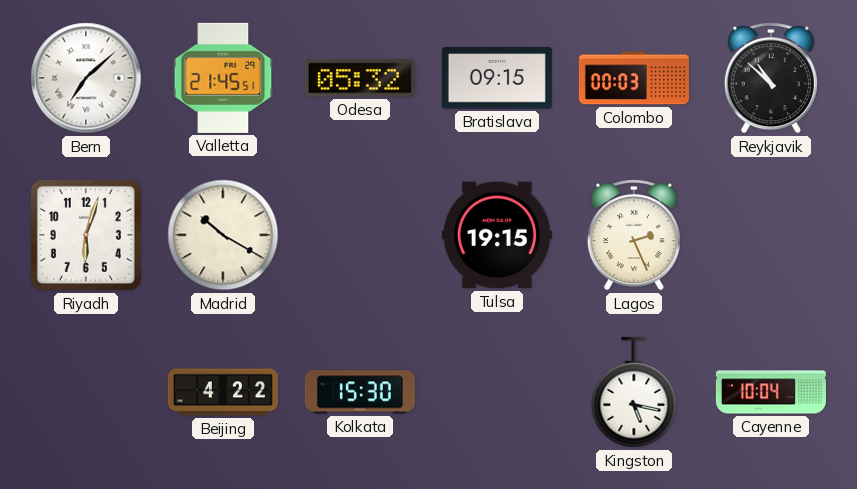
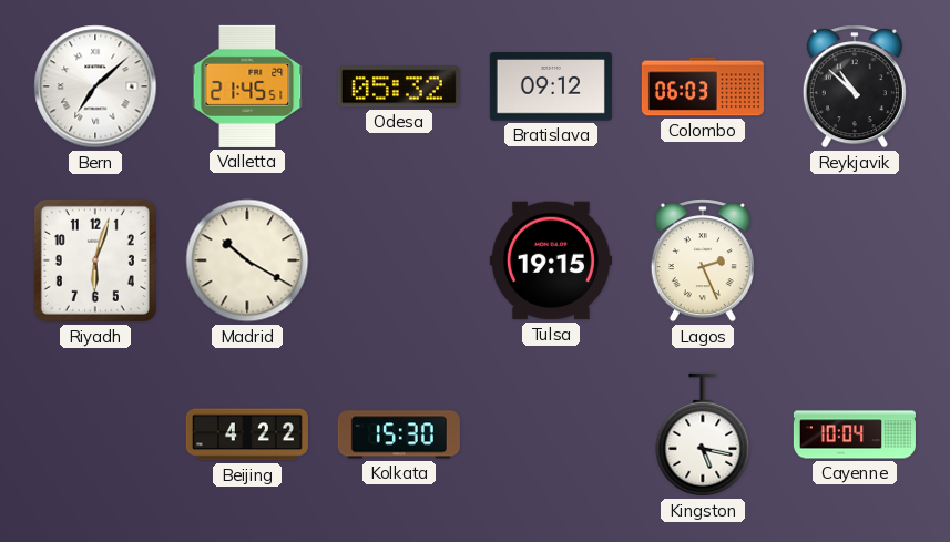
Bratislava: 09:15 -> 09:12
Colombo: 00:03 -> 06:03
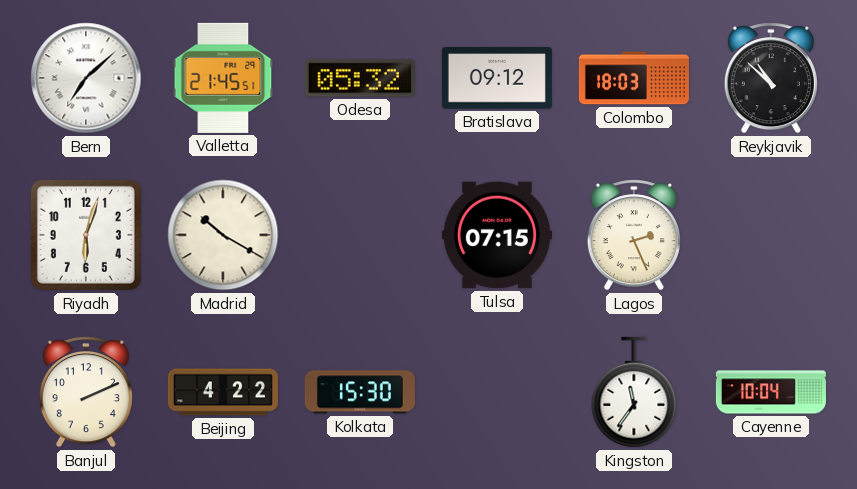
Colombo: 06:03 -> 18:03
Tulsa: 19:15 -> 07:15
Banjul: none -> 2:11
Kingston: 5:17 -> 11:36
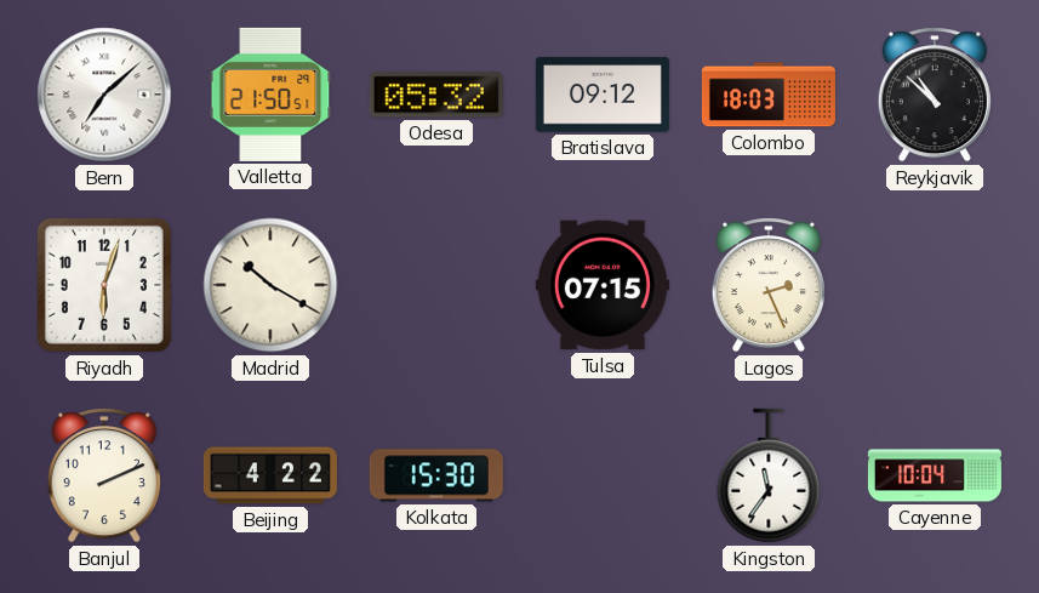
Valletta: 21:45 -> 21:50
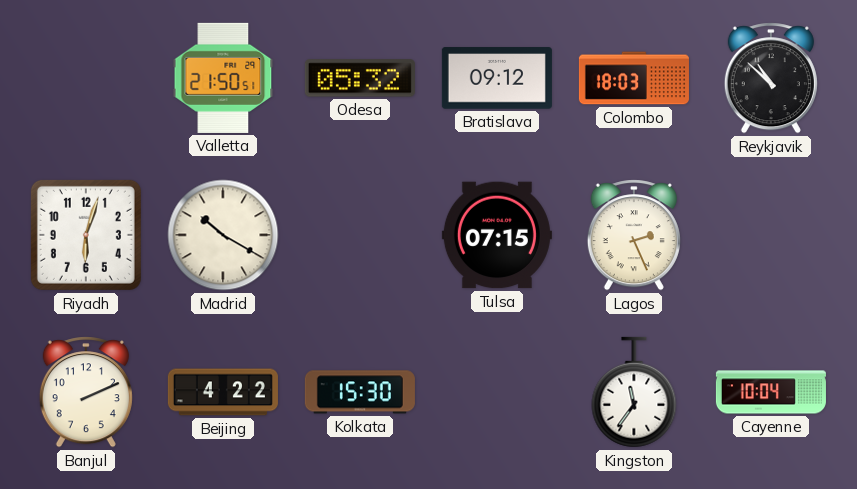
Bern: 7:08 -> none
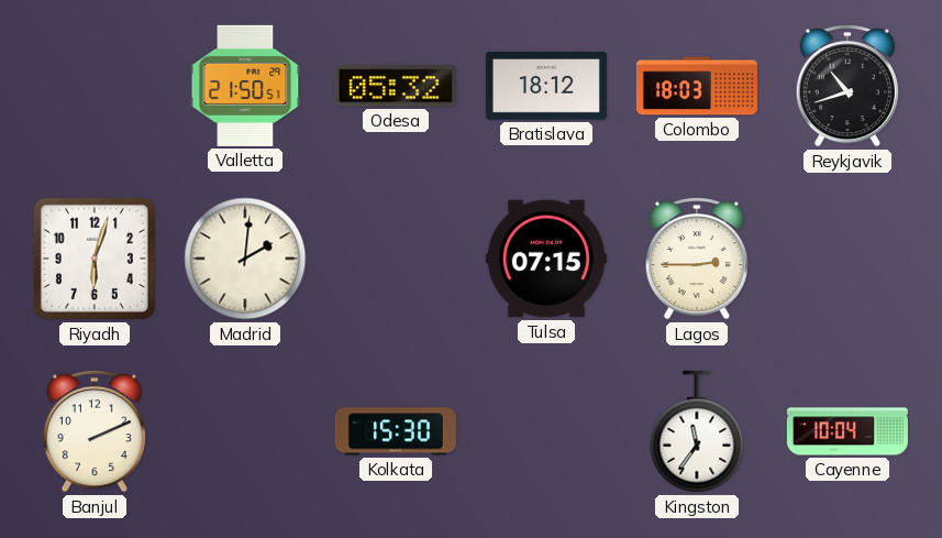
Bratislava: 09:12 -> 18:12
Reykjavik: 10:52 -> 10:42
Madrid: 10:20 -> 2:01
Lagos: 2:26 -> 2:45
Beijing: 4:22 -> none
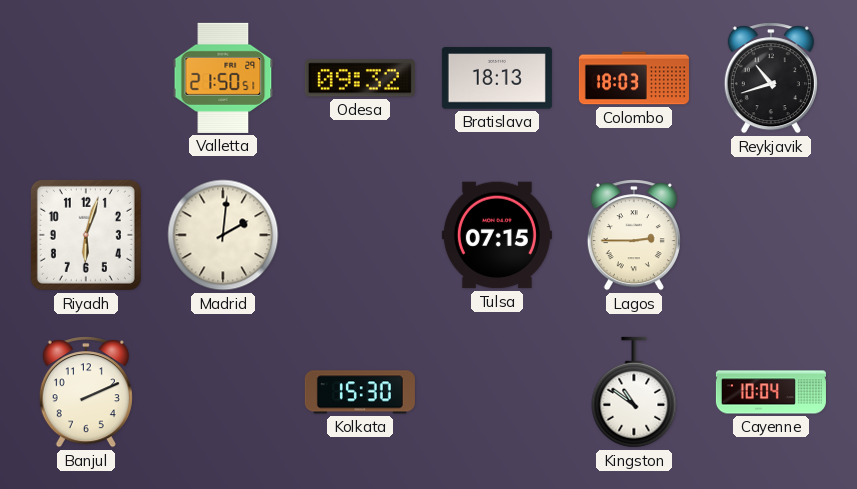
Odesa: 05:32 -> 09:32
Bratislava: 18:12 -> 18:13
Kingston: 11:36 -> 10:51
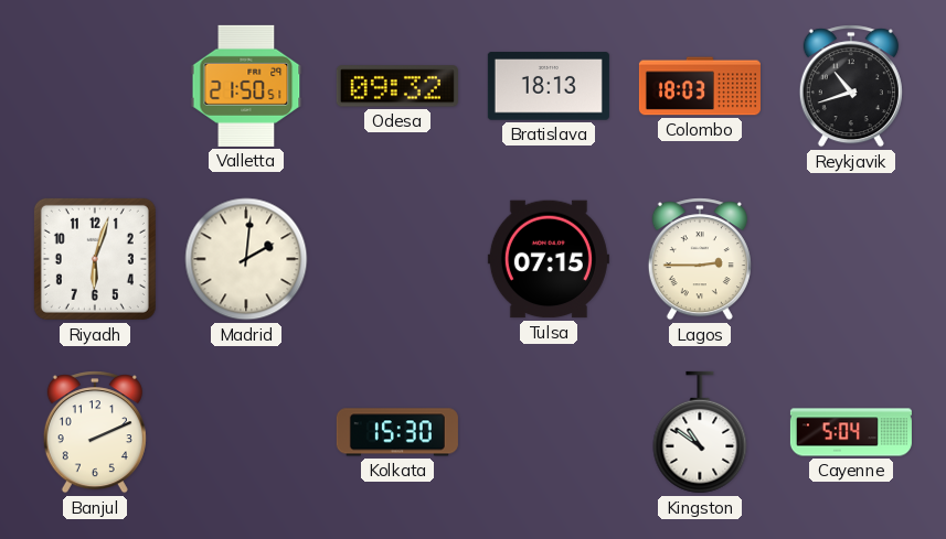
Cayenne: 10:04 -> 5:04
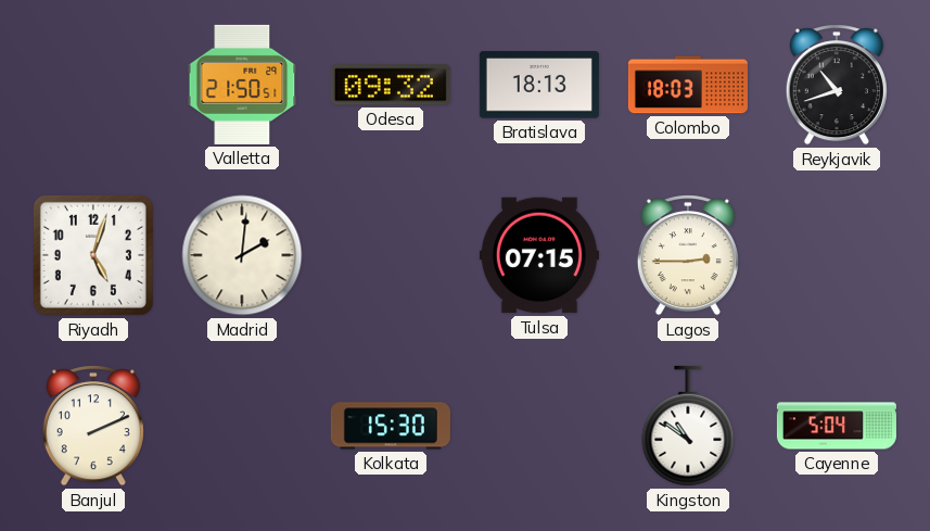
Riyadh: 6:03 -> 5:03
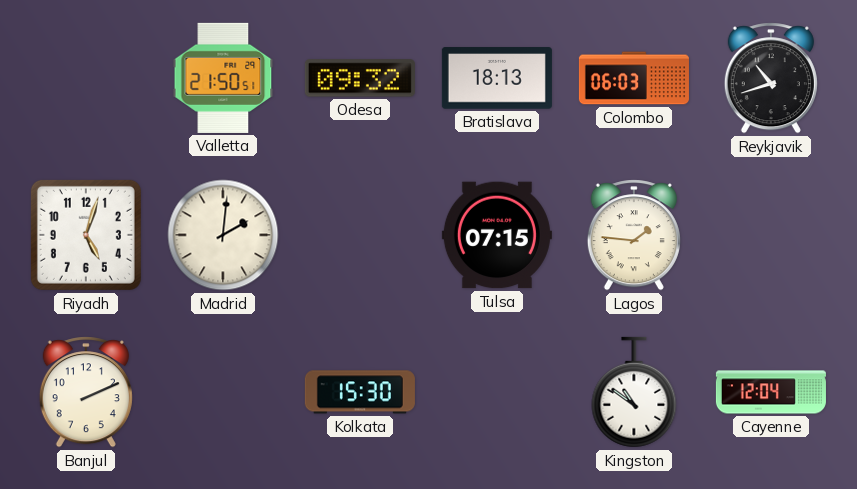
Colombo: 18:03 -> 06:03
Lagos: 2:45 -> 1:46
Cayenne: 5:04 -> 12:04
